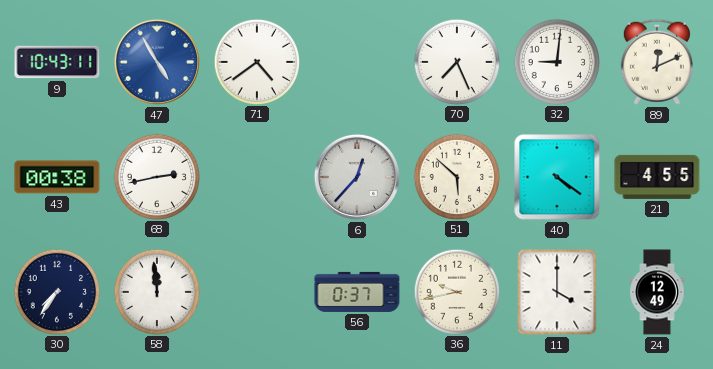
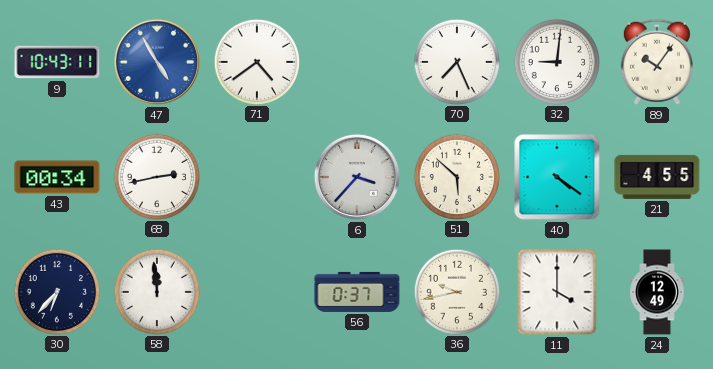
89: 12:11 -> 10:06
43: 00:38 -> 00:34
6: 12:37 -> 3:37
30: 7:36 -> 6:37
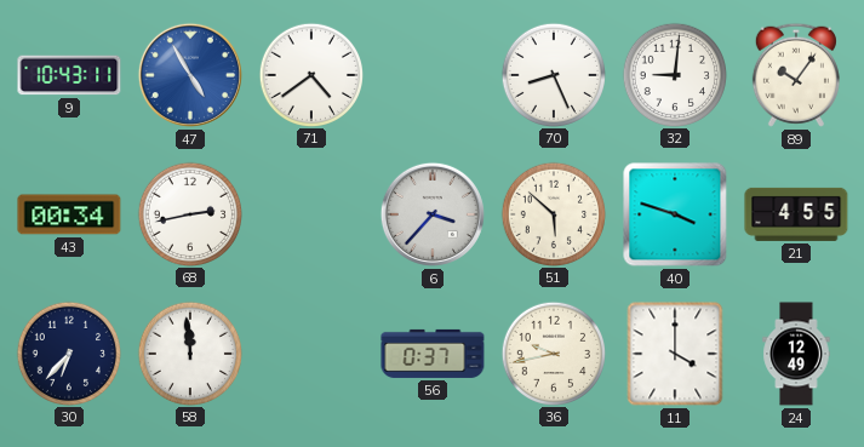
70: 7:26 -> 8:26
40: 4:21 -> 3:48
